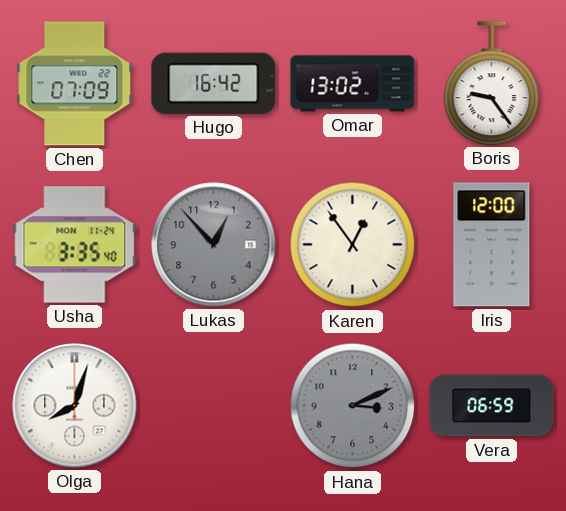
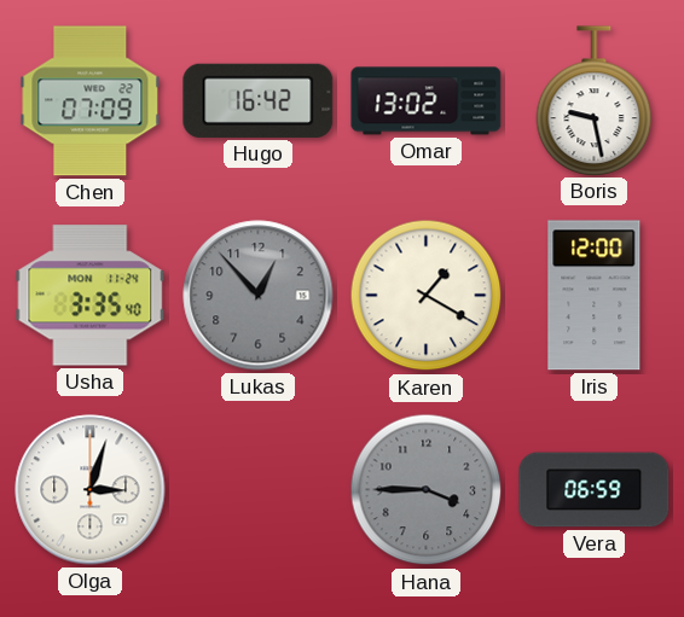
Boris: 9:24 -> 9:28
Karen: 12:54 -> 1:20
Olga: 8:03 -> 3:03
Hana: 3:11 -> 3:45
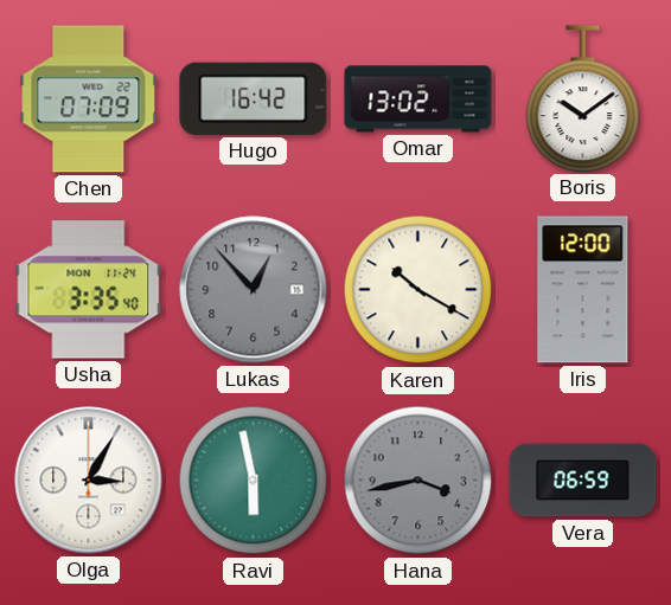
Boris: 9:28 -> 10:09
Karen: 1:20 -> 10:20
Olga: 3:03 -> 3:05
Ravi: none -> 5:58
Hana: 3:45 -> 3:43
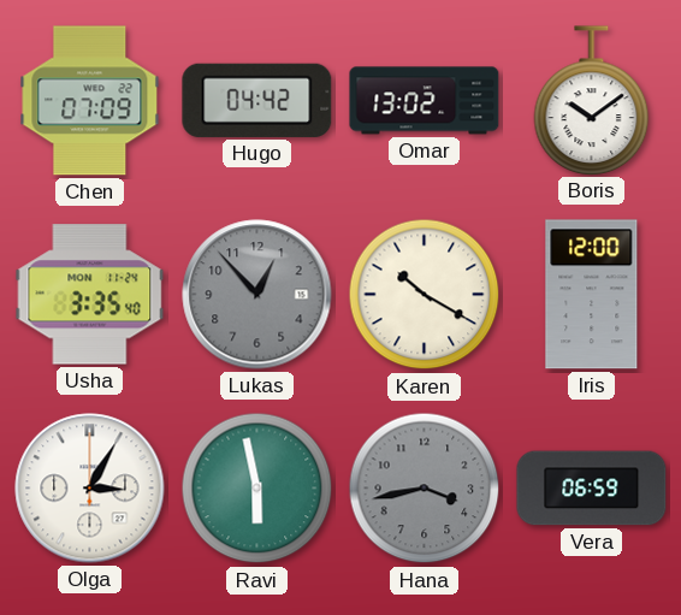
Hugo: 16:42 -> 04:42
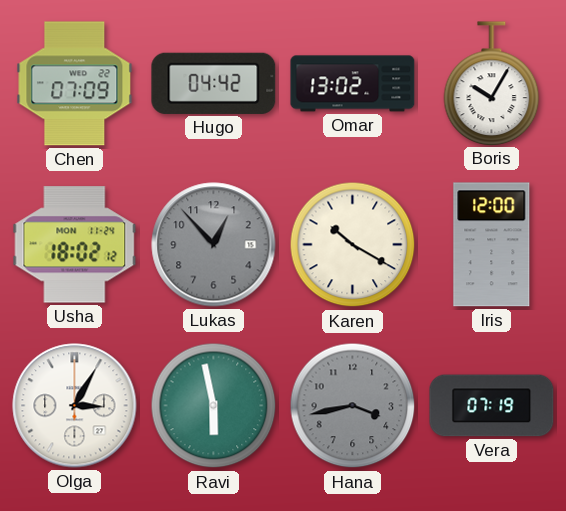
Boris: 10:09 -> 10:05
Usha: 3:35 -> 18:02
Vera: 06:59 -> 07:19
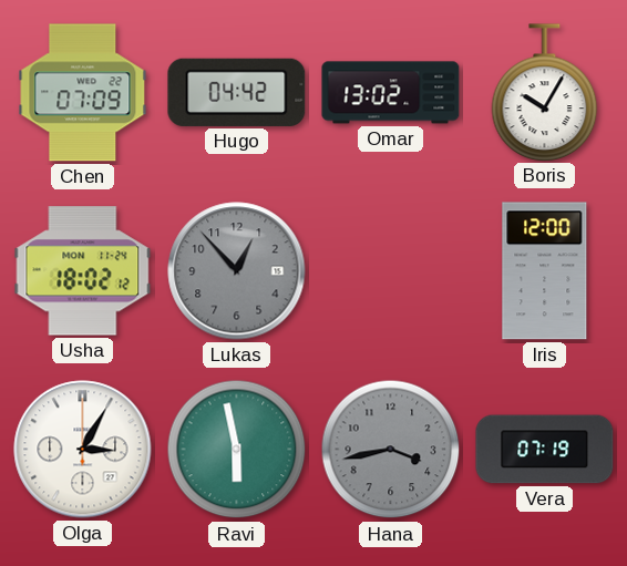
Karen: 10:20 -> none
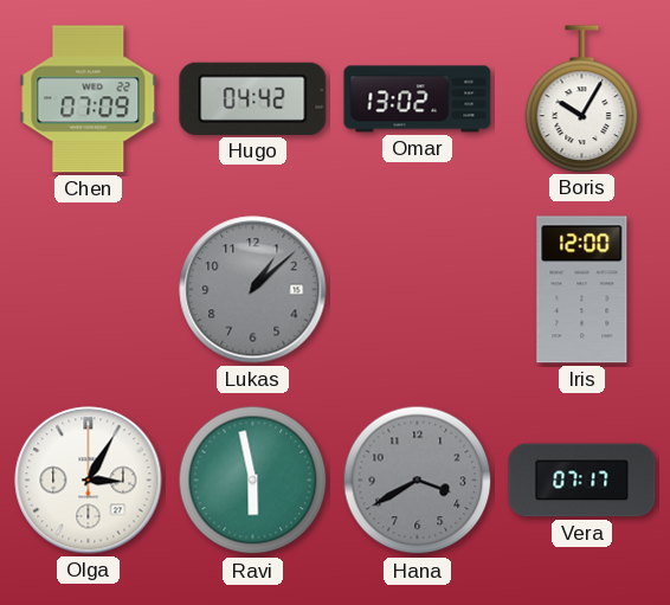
Usha: 18:02 -> none
Lukas: 12:53 -> 1:08
Hana: 3:43 -> 3:40
Vera: 07:19 -> 07:17
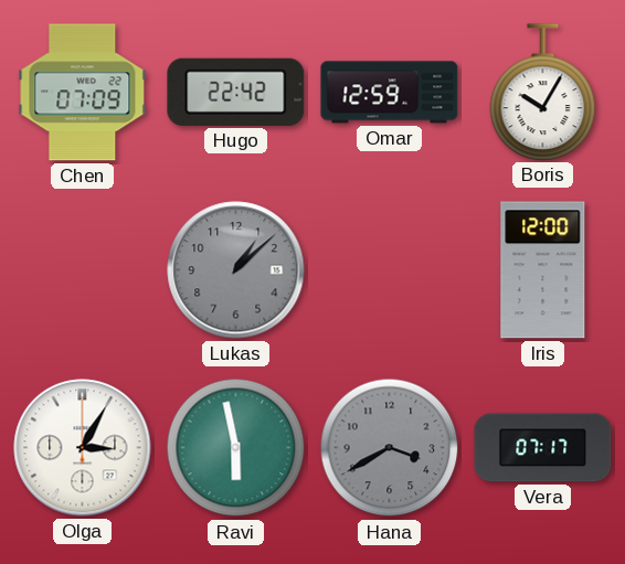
Hugo: 04:42 -> 22:42
Omar: 13:02 -> 12:59
